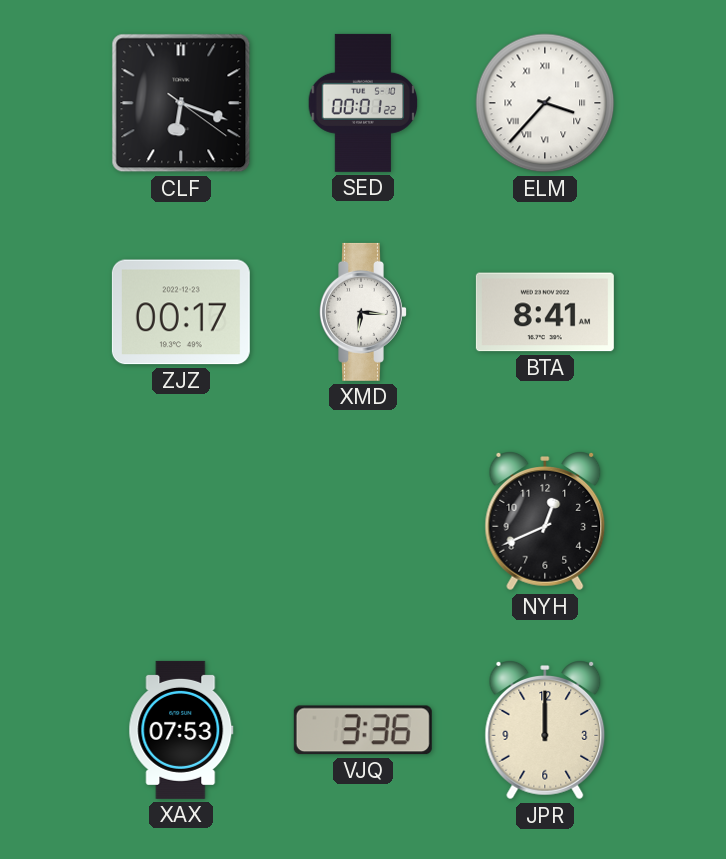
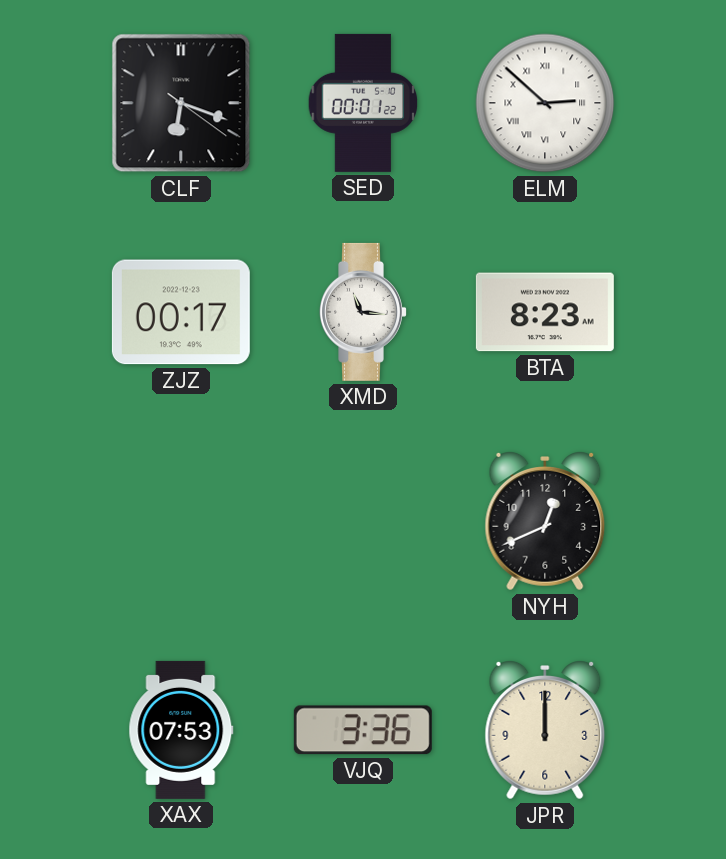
ELM: 3:37 -> 2:52
XMD: 6:16 -> 11:16
BTA: 8:41 -> 8:23
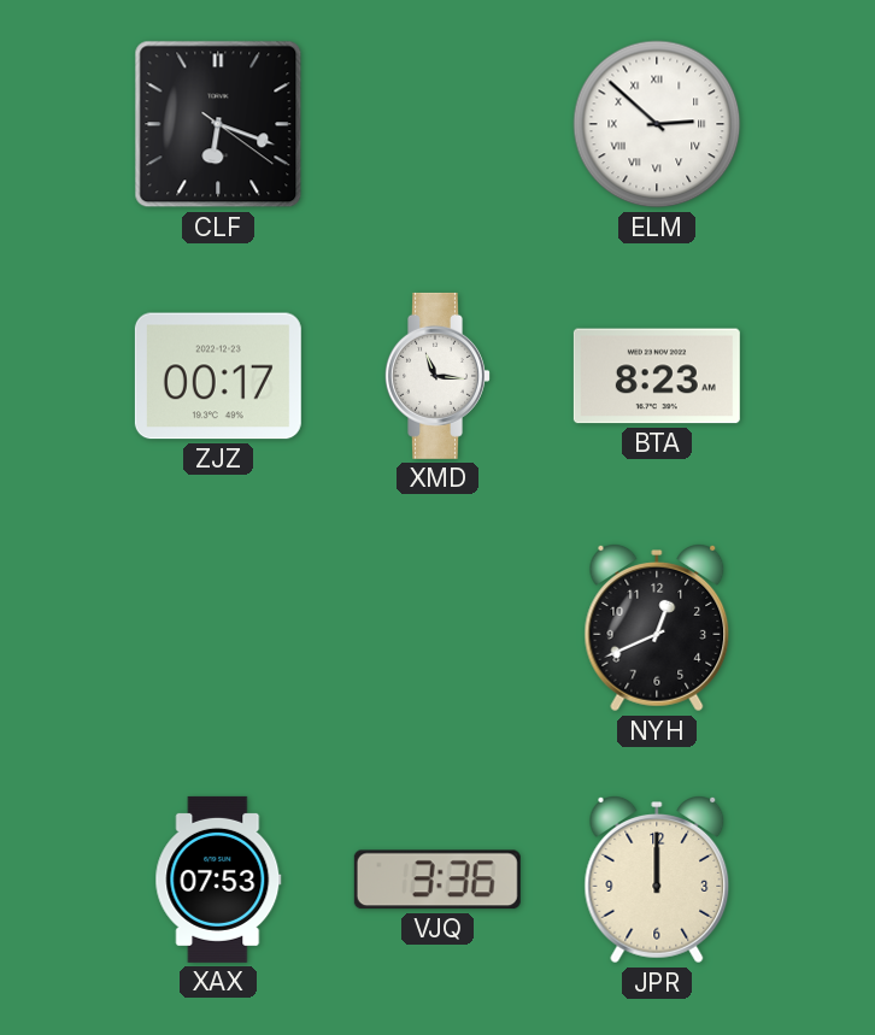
SED: 00:01 -> none
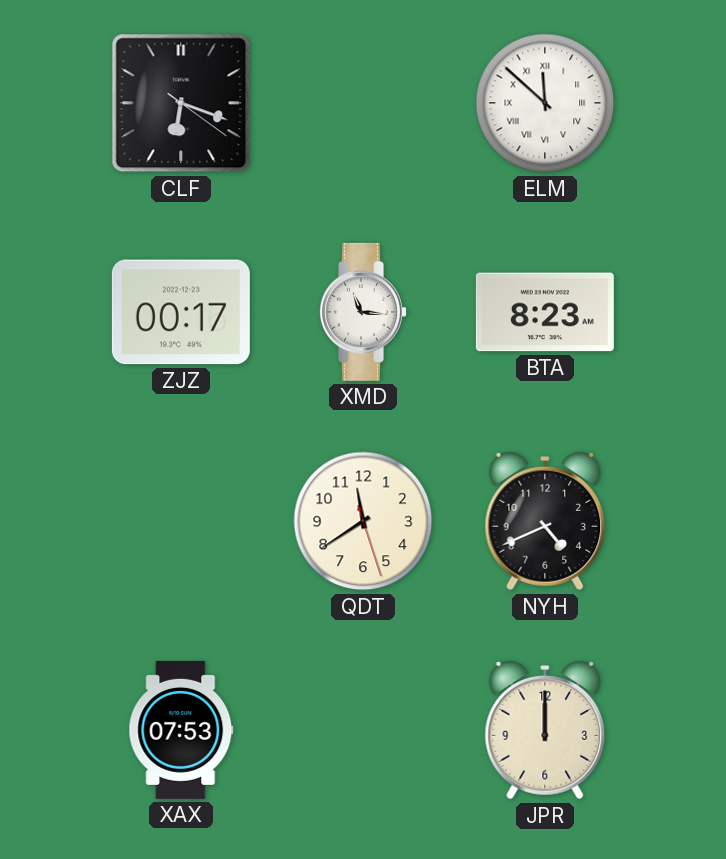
ELM: 2:52 -> 11:52
QDT: none -> 11:39
NYH: 12:41 -> 4:41
VJQ: 3:36 -> none
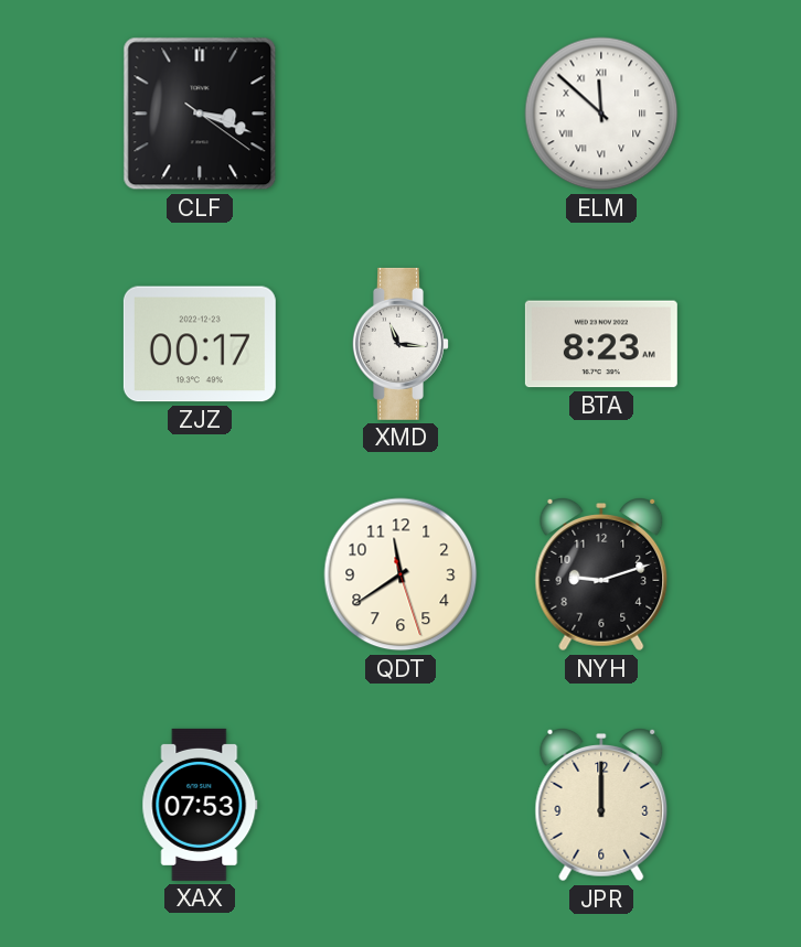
CLF: 6:18 -> 3:18
NYH: 4:41 -> 9:12
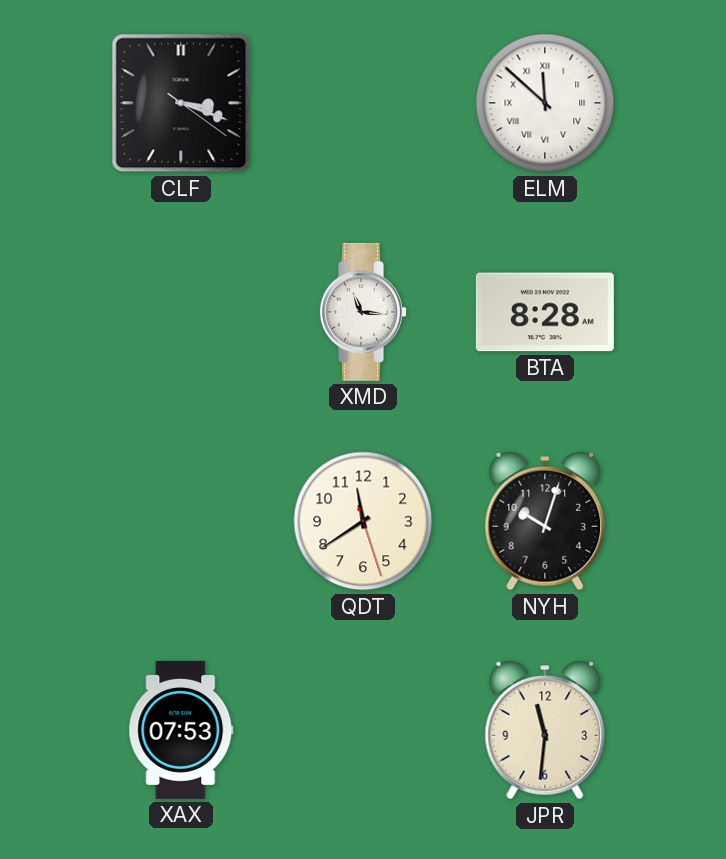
ZJZ: 00:17 -> none
BTA: 8:23 -> 8:28
NYH: 9:12 -> 10:03
JPR: 12:00 -> 11:31
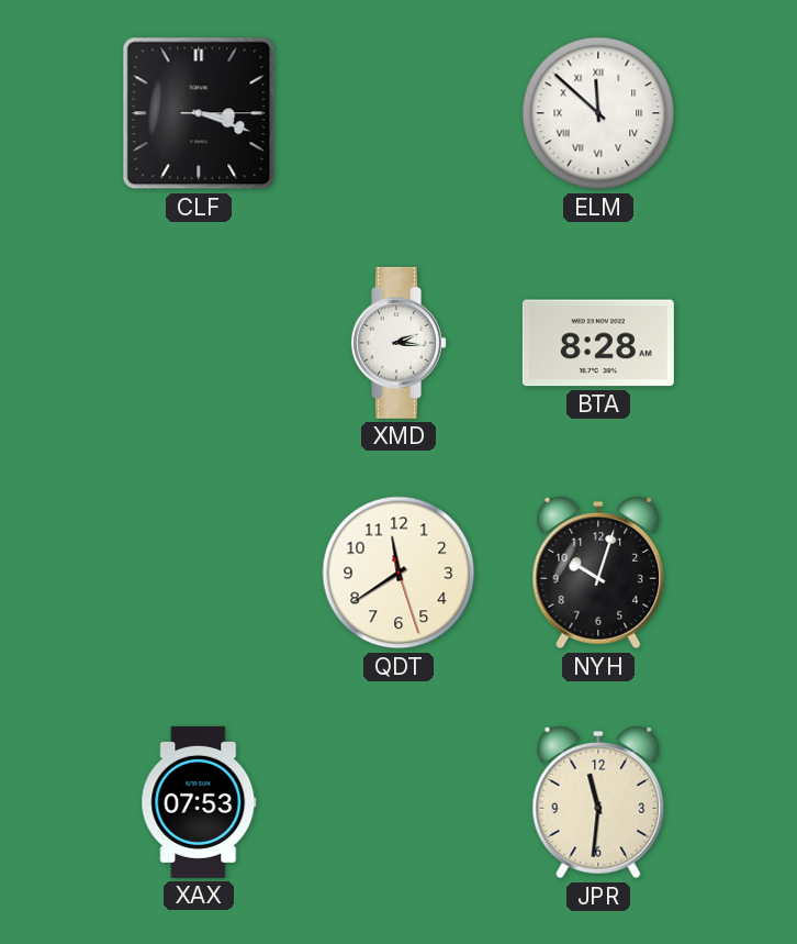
CLF: 3:18:21 -> 3:18:15
XMD: 11:16 -> 2:16
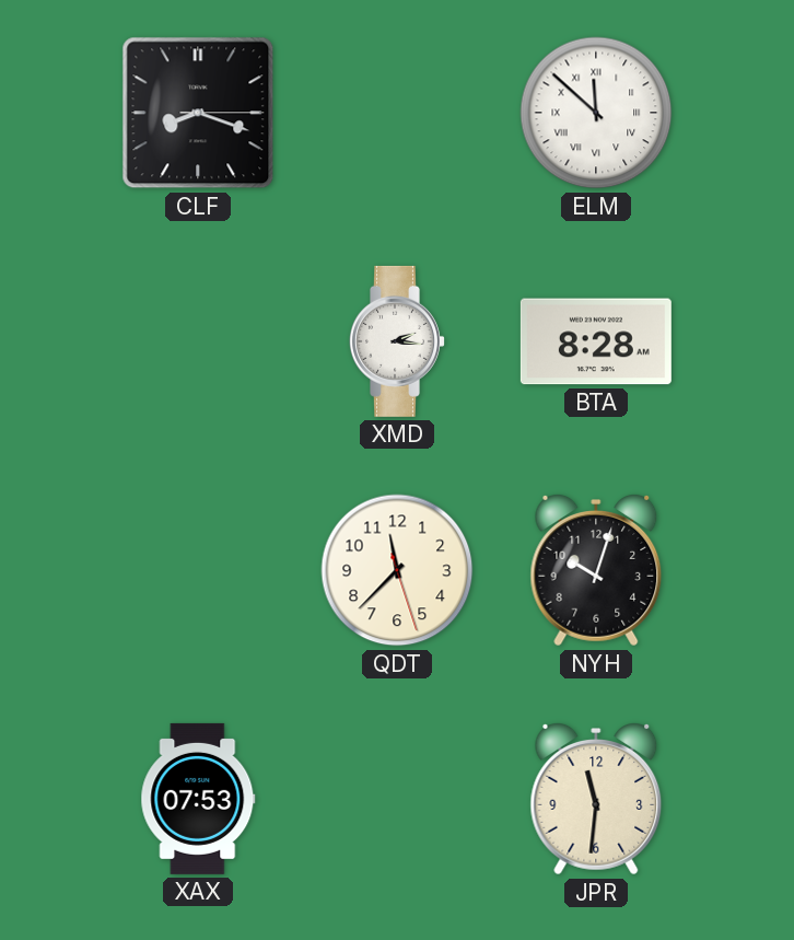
CLF: 3:18 -> 8:18
QDT: 11:39 -> 11:37
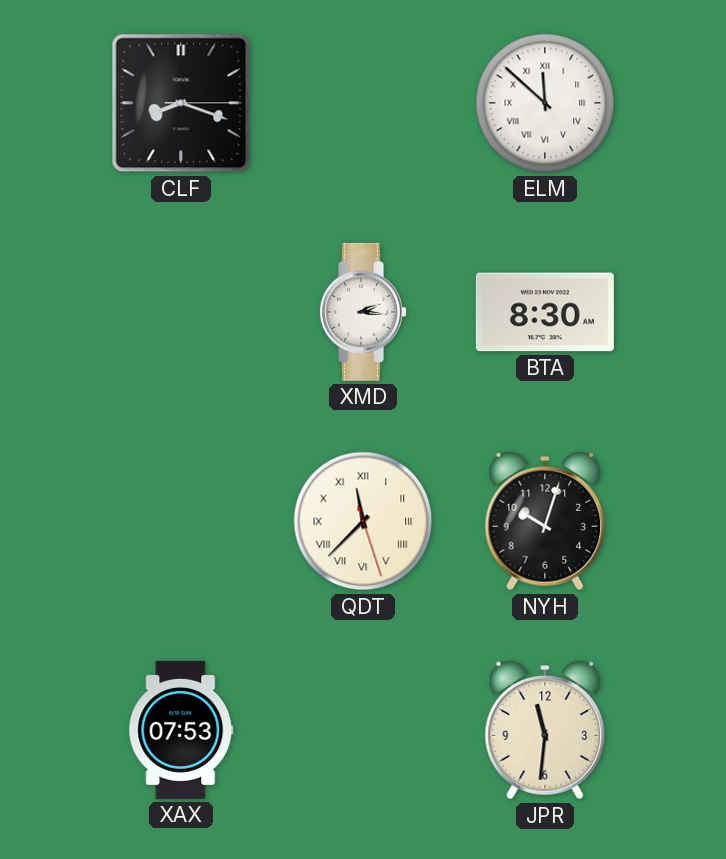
BTA: 8:28 -> 8:30
QDT numerals: Arabic -> Roman
